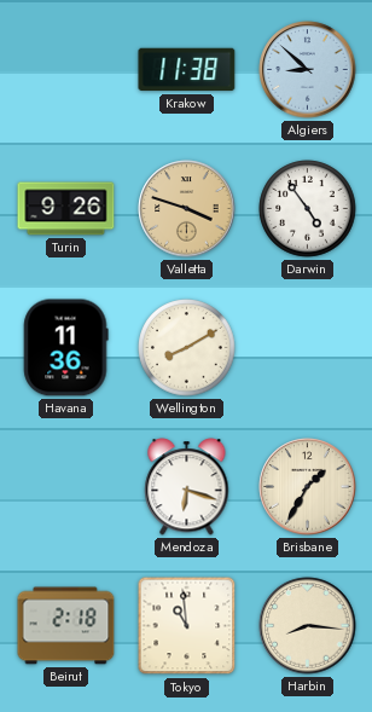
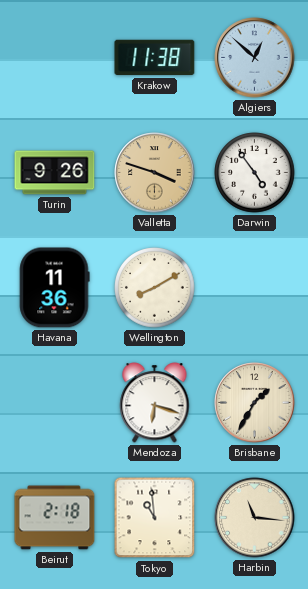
Algiers: 8:52 -> 12:52
Harbin: 8:16 -> 11:16
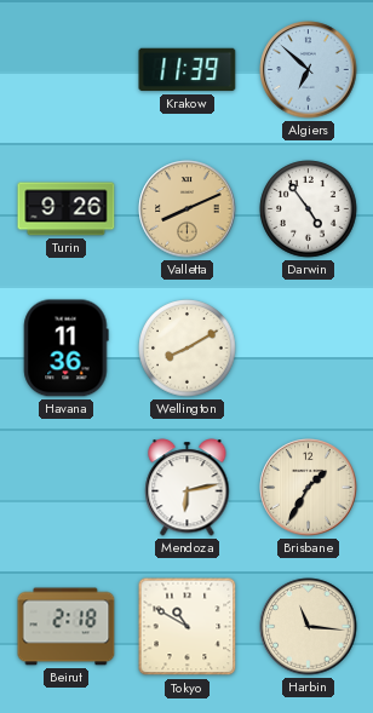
Krakow: 11:38 -> 11:39
Algiers: 12:52 -> 6:52
Valletta: 3:48 -> 8:11
Mendoza: 6:18 -> 6:13
Tokyo: 10:59 -> 10:50
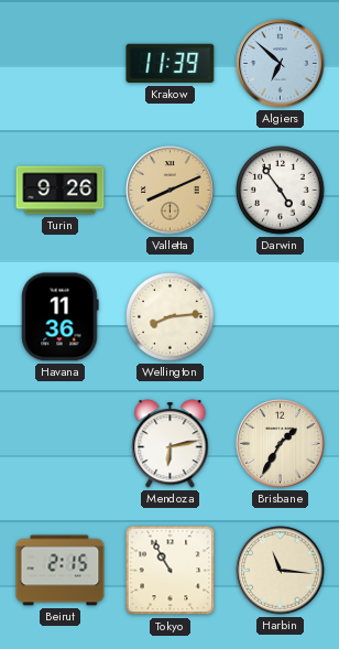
Wellington: 8:10 -> 8:14
Beirut: 2:18 -> 2:15
Tokyo: 10:50 -> 10:55
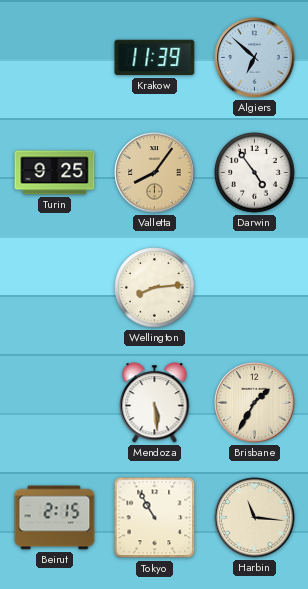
Turin: 9:26 -> 9:25
Valletta: 8:11 -> 8:06
Havana: 11:36 -> none
Mendoza: 6:13 -> 5:29
